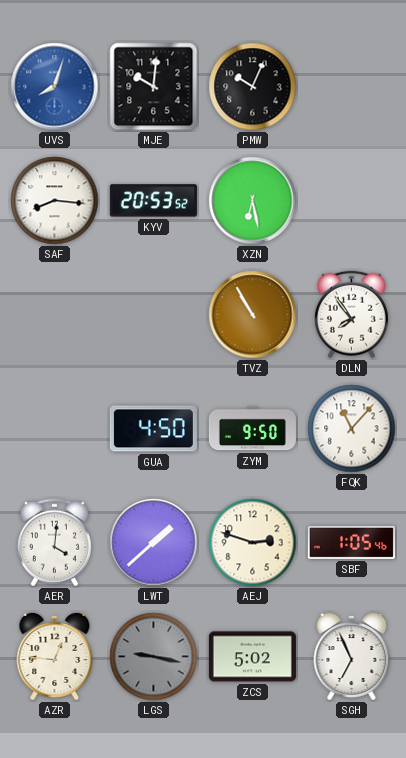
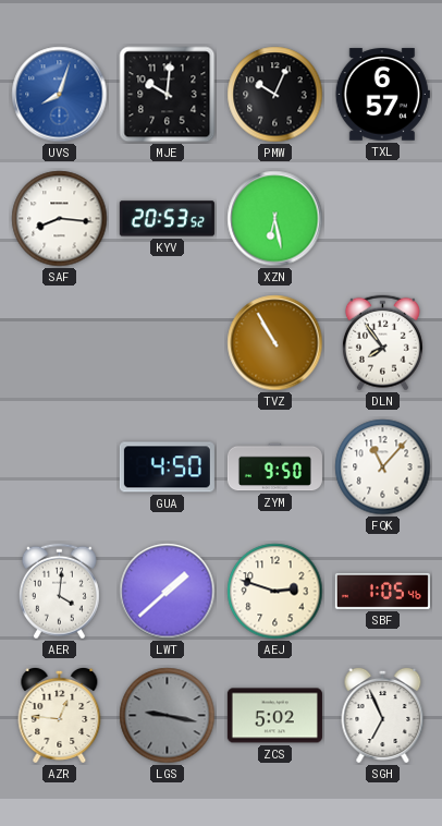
TXL: none -> 6:57
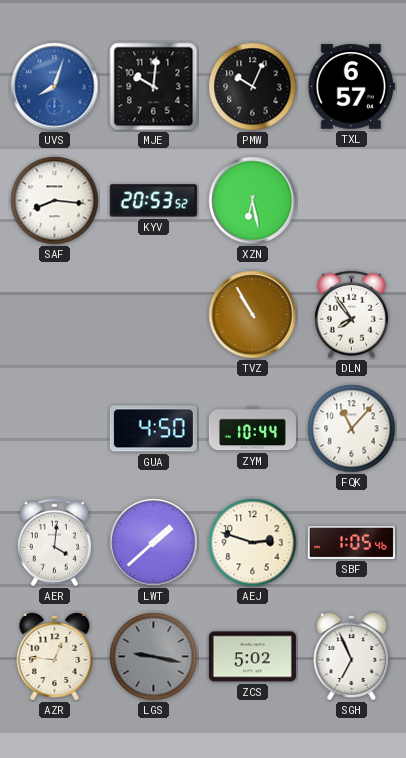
ZYM: 9:50 -> 10:44
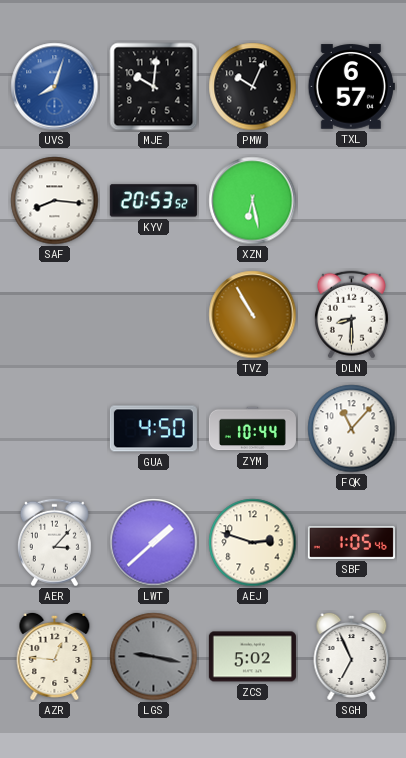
DLN: 7:54 -> 8:30
AER: 4:01 -> 3:07
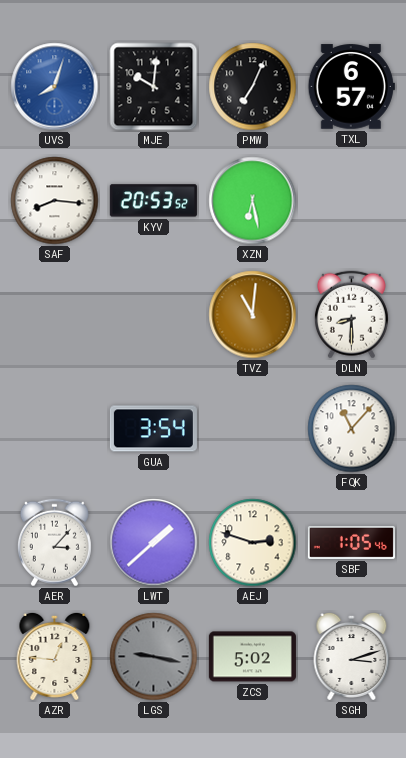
PMW: 10:04 -> 7:04
TVZ: 10:55 -> 11:01
GUA: 4:50 -> 3:54
ZYM: 10:44 -> none
SGH: 6:56 -> 3:12
